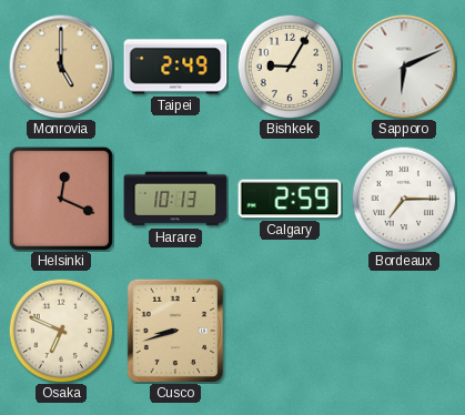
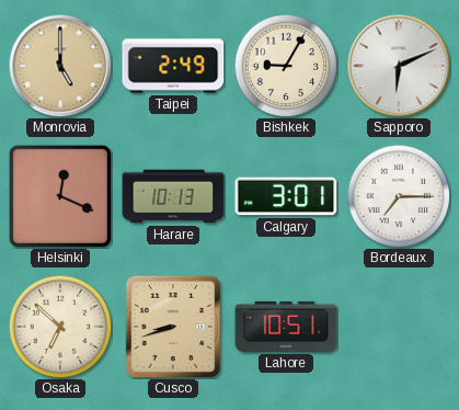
Calgary: 2:59 -> 3:01
Osaka: 6:49 -> 6:52
Lahore: none -> 10:51
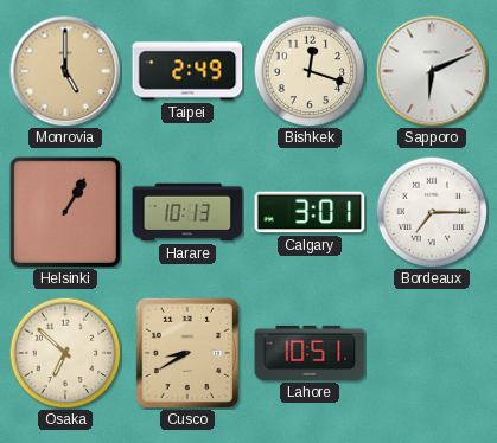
Bishkek: 9:05 -> 12:18
Helsinki: 12:19 -> 1:05
Cusco: 8:42 -> 8:40
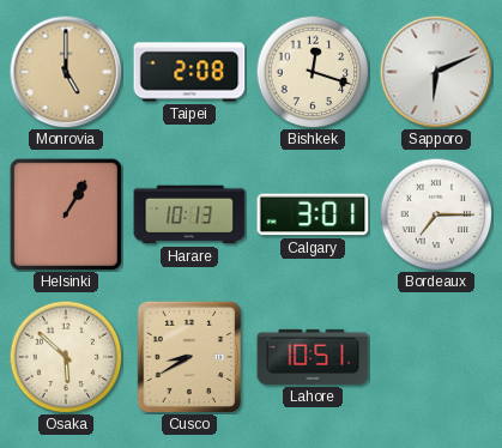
Taipei: 2:49 -> 2:08
Osaka: 6:52 -> 5:52
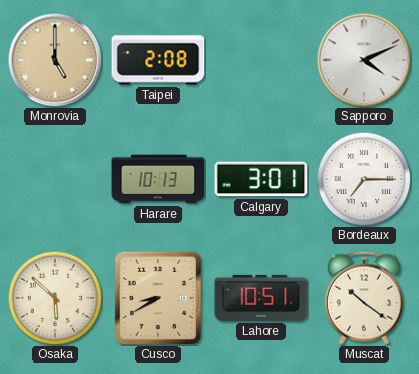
Bishkek: 12:18 -> none
Sapporo: 6:11 -> 4:11
Helsinki: 1:05 -> none
Muscat: none -> 10:21
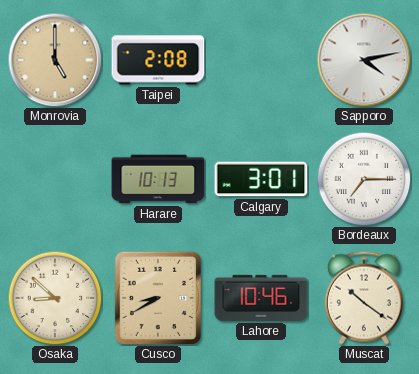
Sapporo: 4:11 -> 4:13
Osaka: 5:52 -> 8:52
Lahore: 10:51 -> 10:46
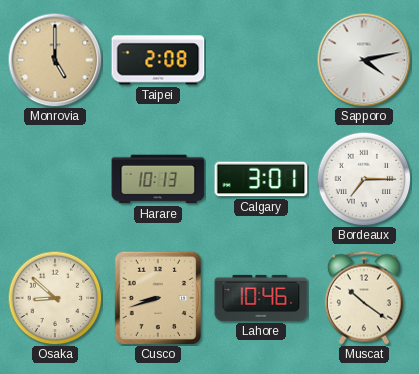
Cusco: 8:40 -> 8:42
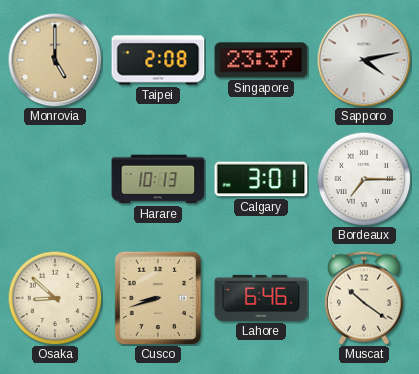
Singapore: none -> 23:37
Lahore: 10:46 -> 6:46
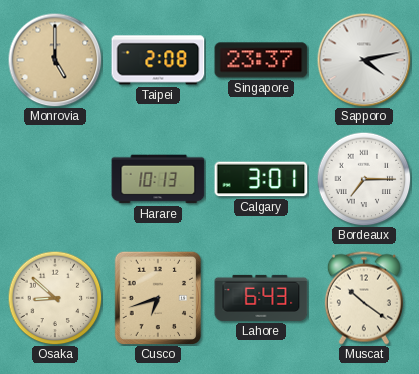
Cusco: 8:42 -> 6:42
Lahore: 6:46 -> 6:43
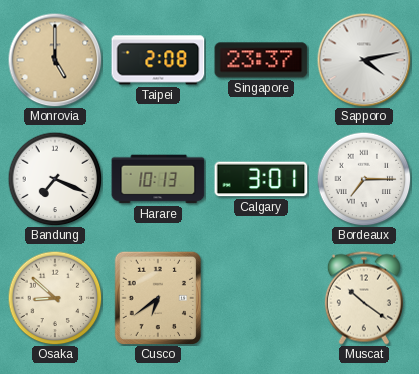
Bandung: none -> 7:19
Cusco: 6:42 -> 6:39
Lahore: 6:43 -> none
